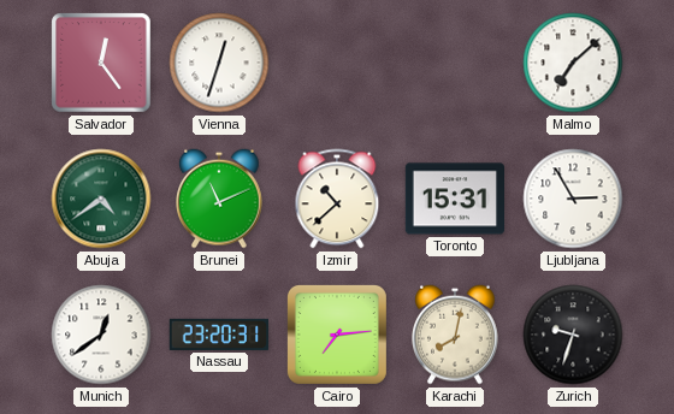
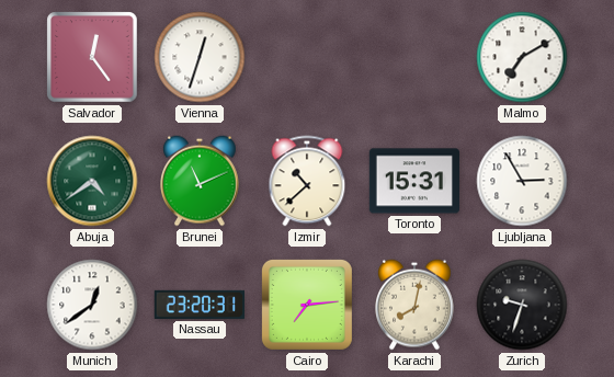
Malmo: 7:08 -> 7:10
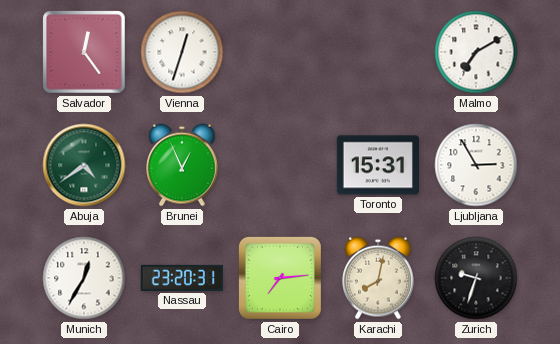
Brunei: 11:11 -> 12:56
Izmir: 10:38 -> none
Munich: 12:39 -> 12:35
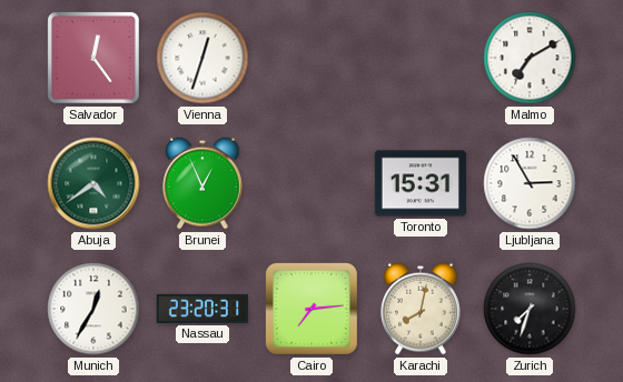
Zurich: 9:33 -> 7:33
